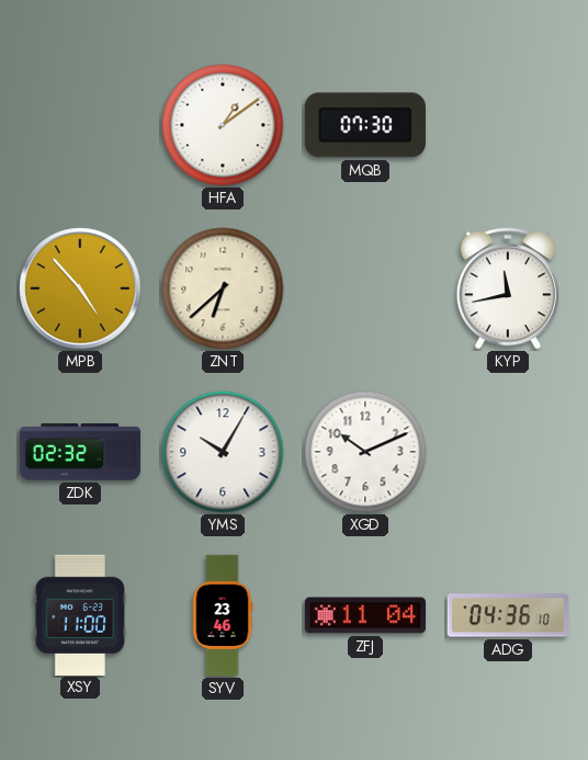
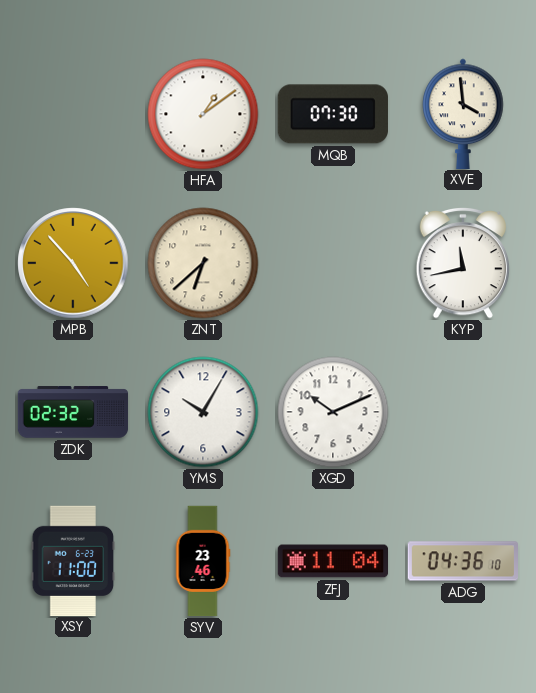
XVE: none -> 3:59
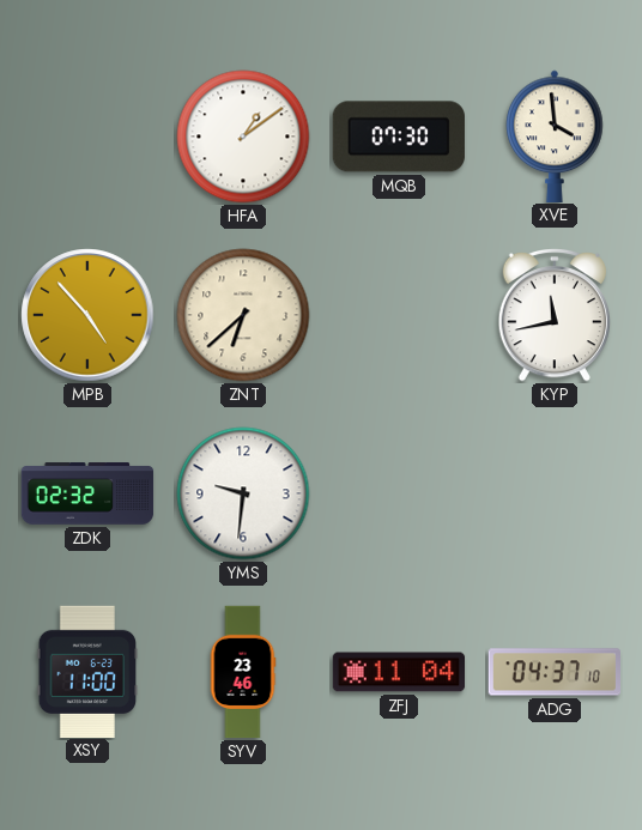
YMS: 10:05 -> 9:31
XGD: 10:11 -> none
ADG: 04:36 -> 04:37
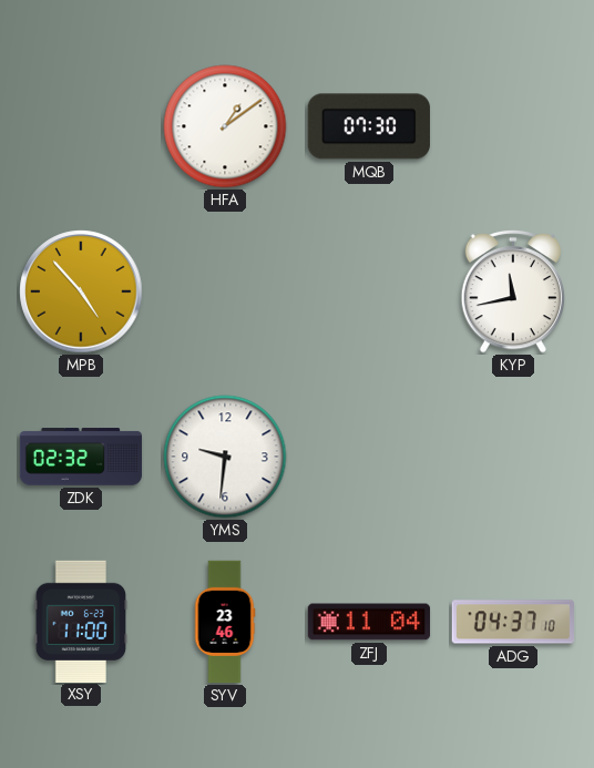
XVE: 3:59 -> none
ZNT: 6:38 -> none
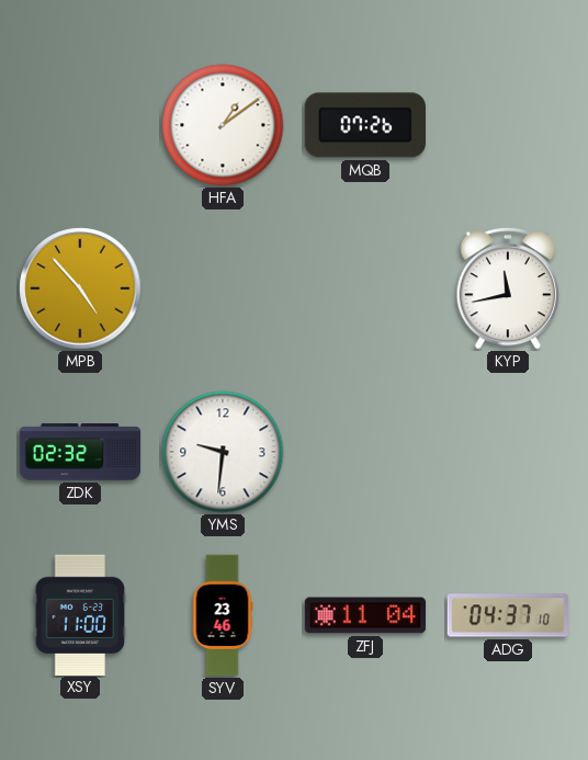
MQB: 07:30 -> 07:26
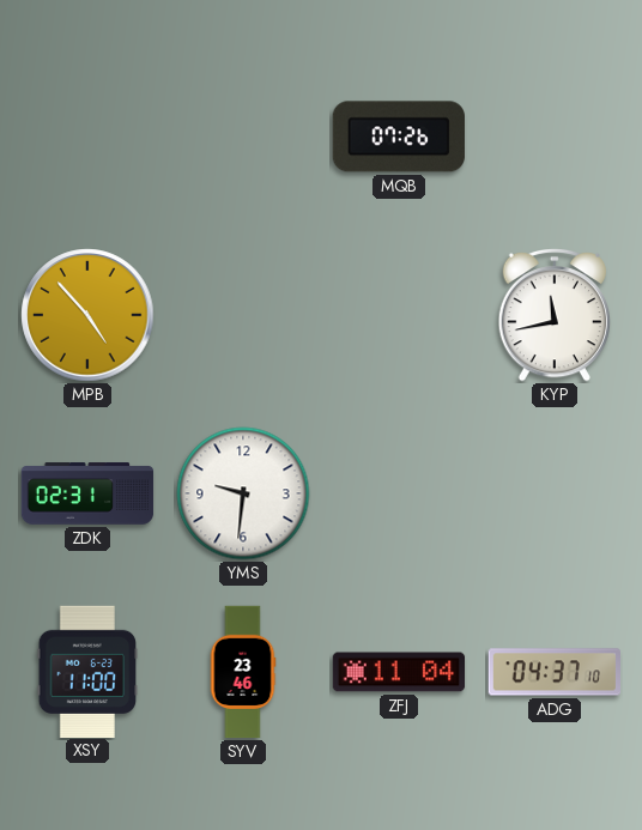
HFA: 1:09 -> none
ZDK: 02:32 -> 02:31
